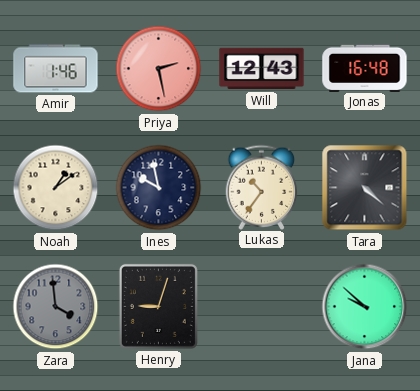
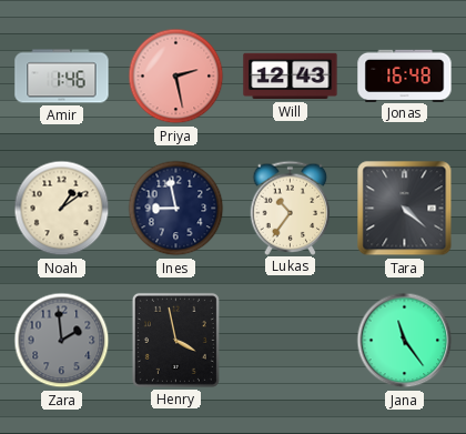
Ines: 9:58 -> 8:58
Zara: 3:59 -> 1:59
Henry: 9:03 -> 3:58
Jana: 9:52 -> 11:24
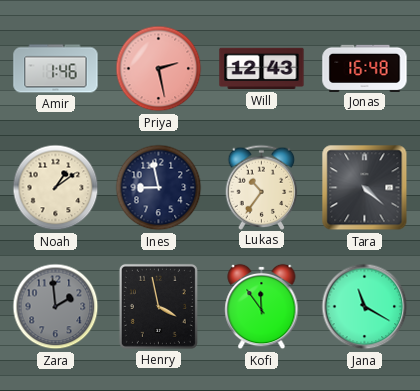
Kofi: none -> 11:54
Jana: 11:24 -> 11:20
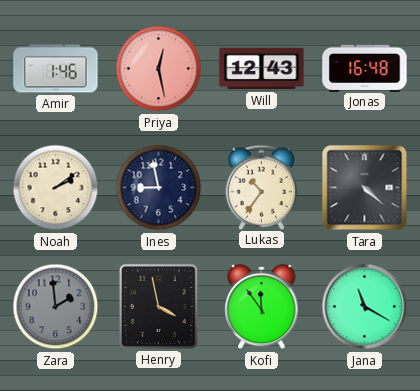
Priya: 2:28 -> 12:28
Noah: 1:09 -> 2:09
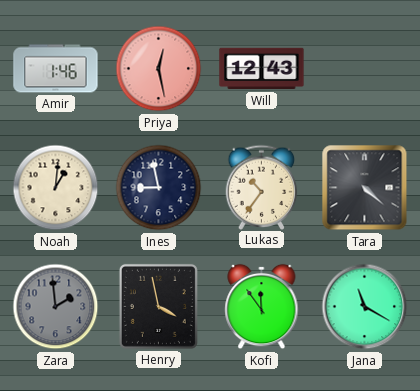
Jonas: 16:48 -> none
Noah: 2:09 -> 1:01
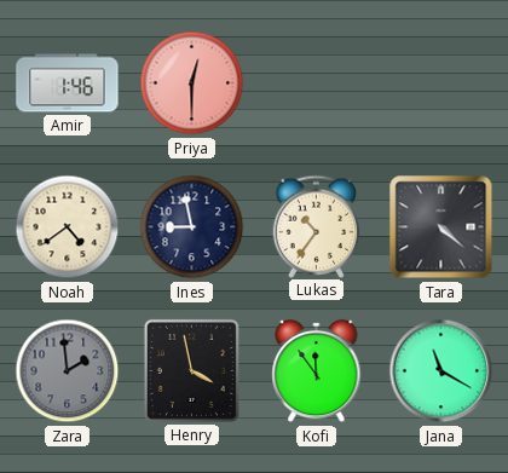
Priya: 12:28 -> 12:30
Will: 12:43 -> none
Noah: 1:01 -> 4:39
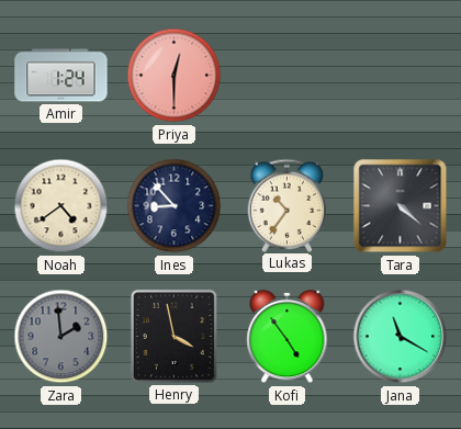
Amir: 1:46 -> 1:24
Ines: 8:58 -> 8:53
Kofi: 11:54 -> 4:54
